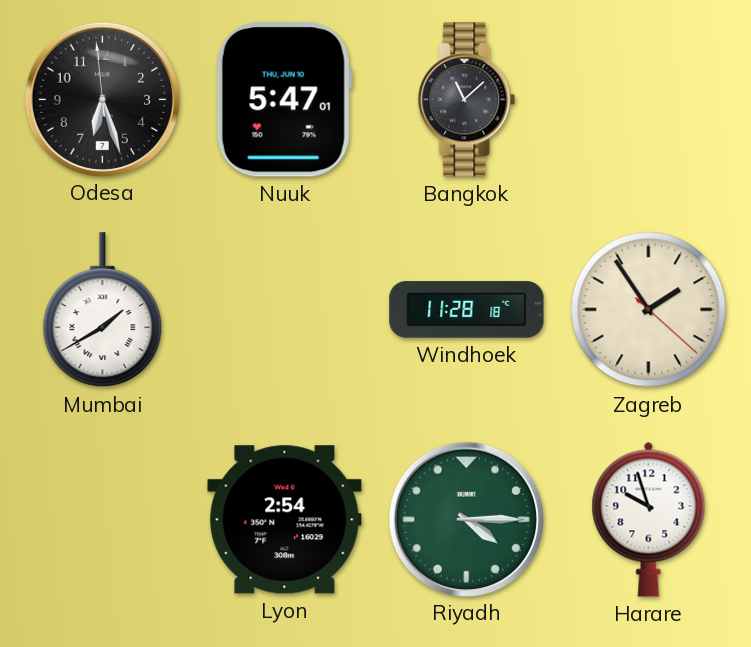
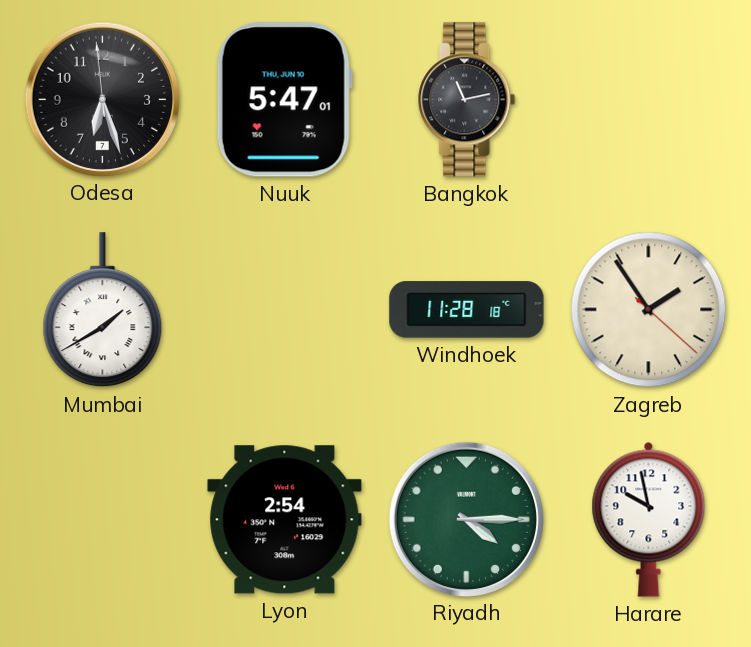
Bangkok: 11:08 -> 11:13
Harare: 9:57 -> 9:58
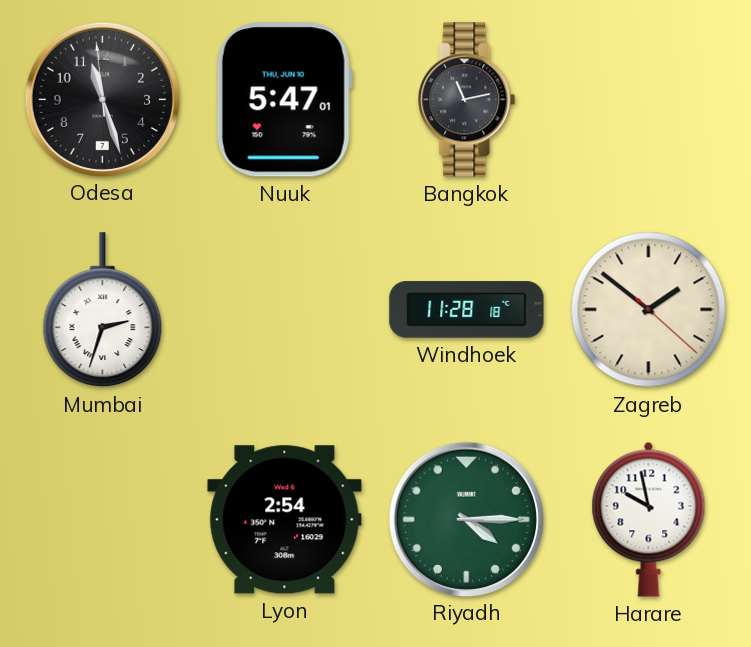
Odesa: 6:26 -> 11:26
Mumbai: 1:40 -> 2:33
Zagreb: 1:54 -> 1:51
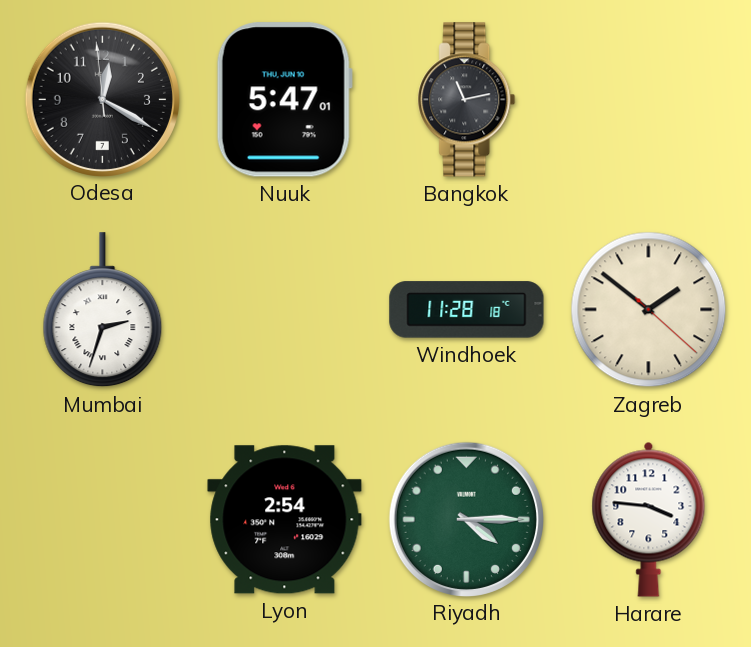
Odesa: 11:26 -> 12:19
Harare: 9:58 -> 3:46
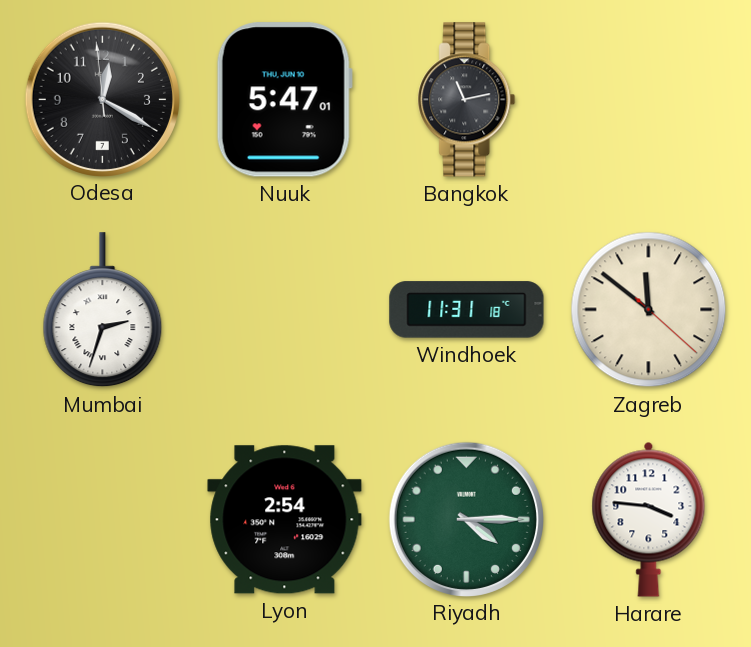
Windhoek: 11:28 -> 11:31
Zagreb: 1:51 -> 11:51
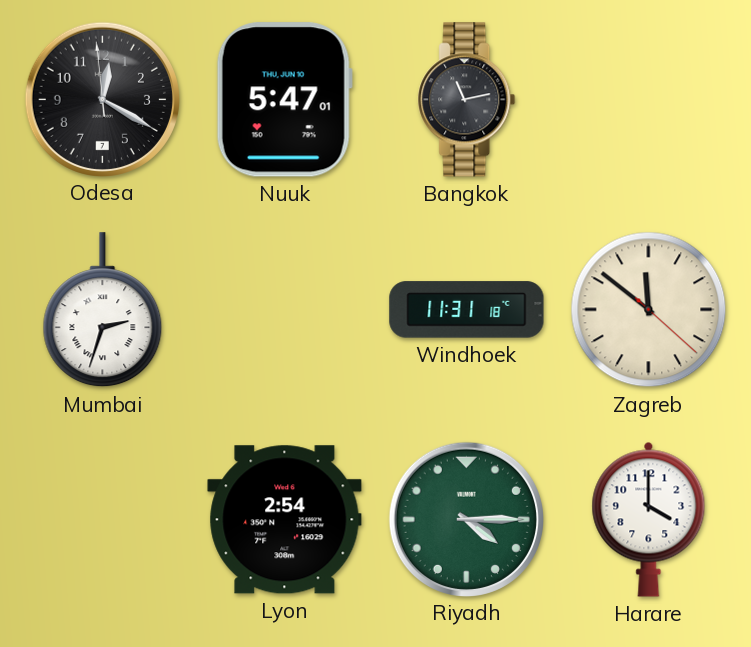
Harare: 3:46 -> 4:00
